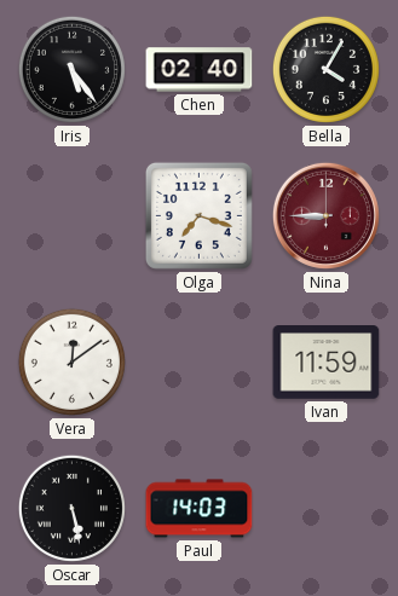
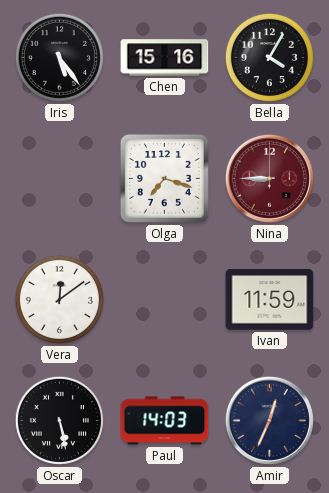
Chen: 02:40 -> 15:16
Amir: none -> 12:34
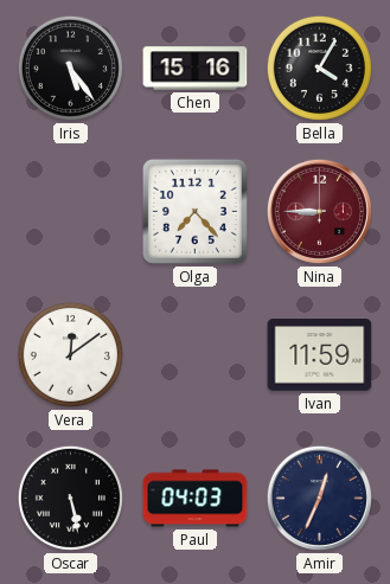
Olga: 7:18 -> 7:23
Paul: 14:03 -> 04:03
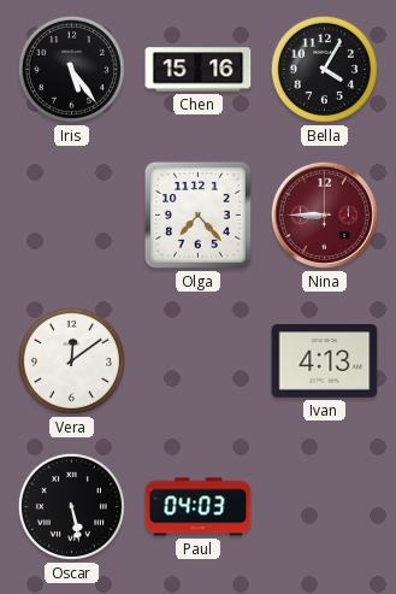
Ivan: 11:59 -> 4:13
Amir: 12:34 -> none
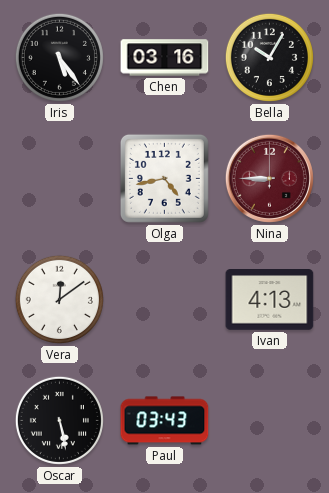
Chen: 15:16 -> 03:16
Bella: 4:05 -> 10:05
Olga: 7:23 -> 4:43
Paul: 04:03 -> 03:43
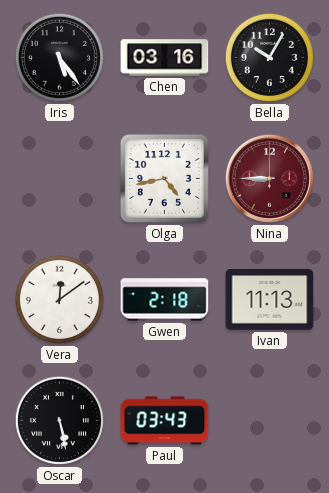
Gwen: none -> 2:18
Ivan: 4:13 -> 11:13
